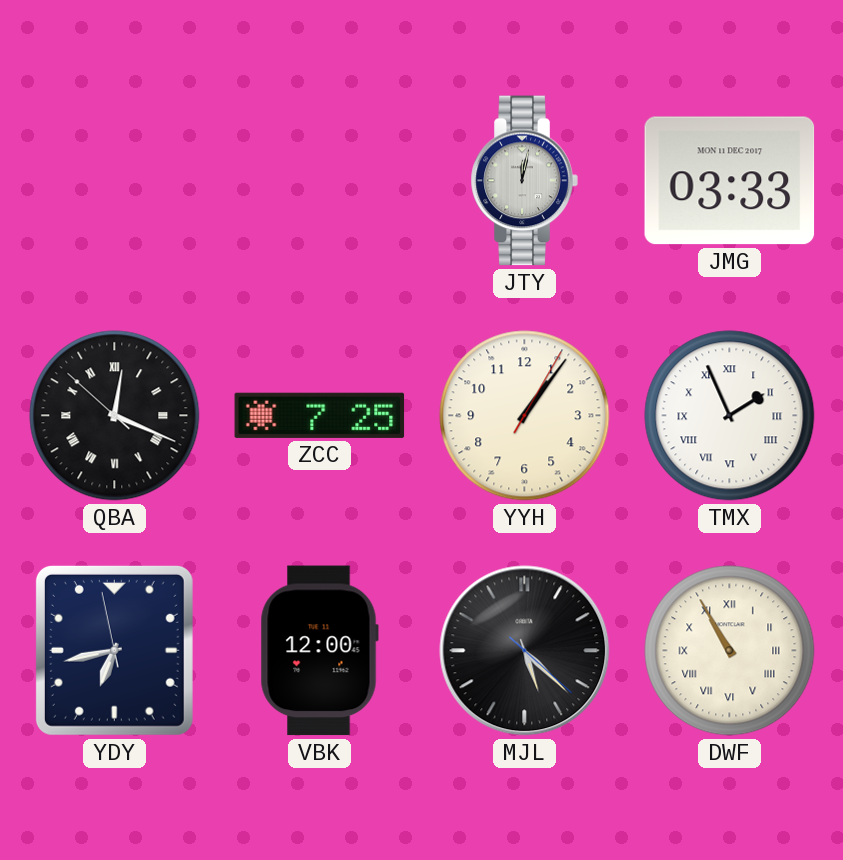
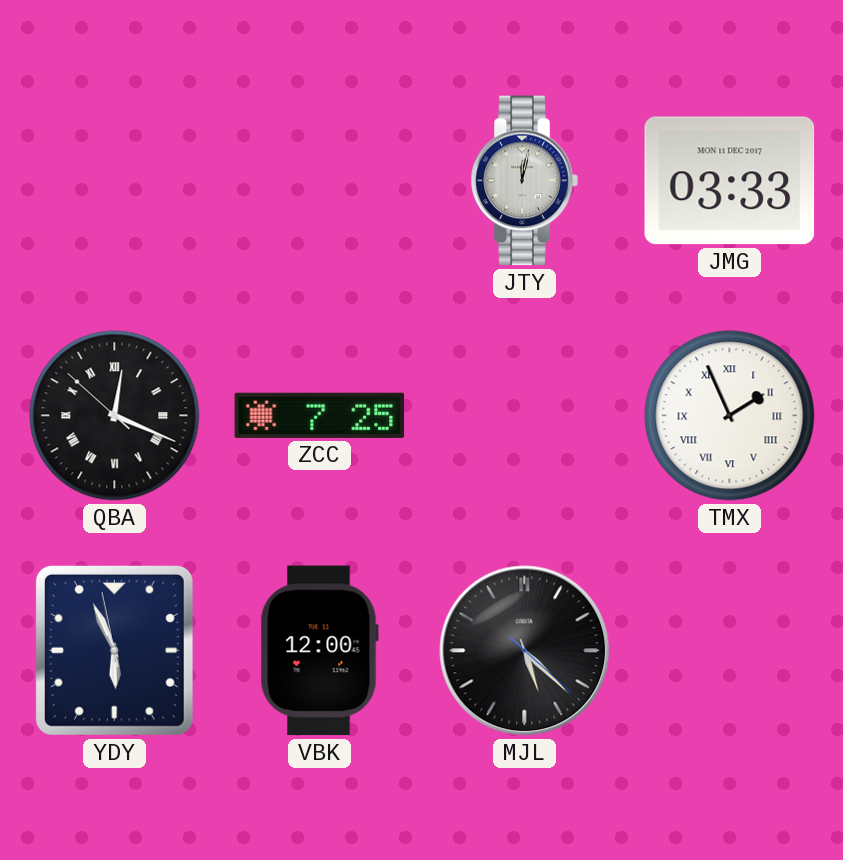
YYH: 1:06 -> none
YDY: 6:42 -> 5:55
DWF: 10:55 -> none
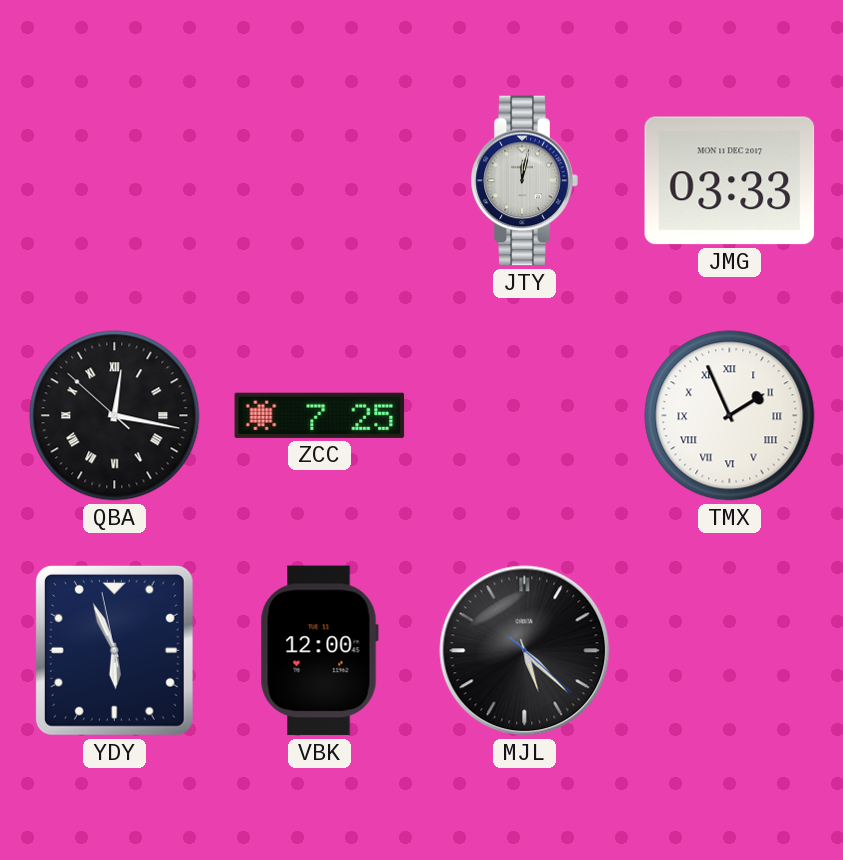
QBA: 12:18 -> 12:16
